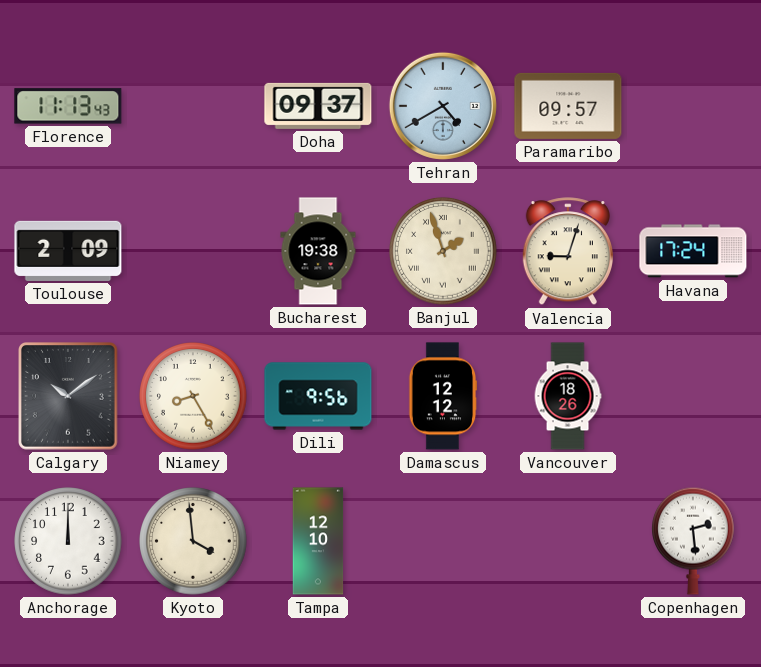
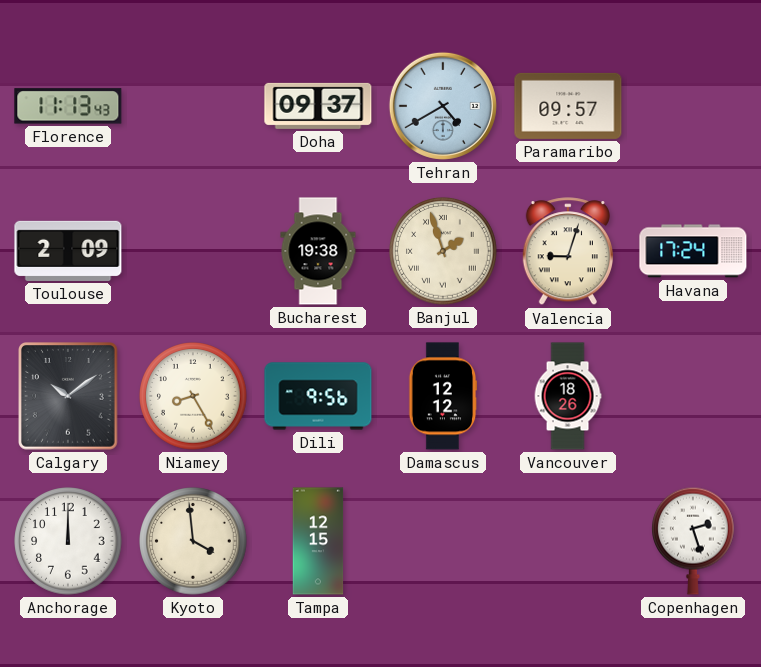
Tampa: 12:10 -> 12:15
Copenhagen: 2:29 -> 2:27
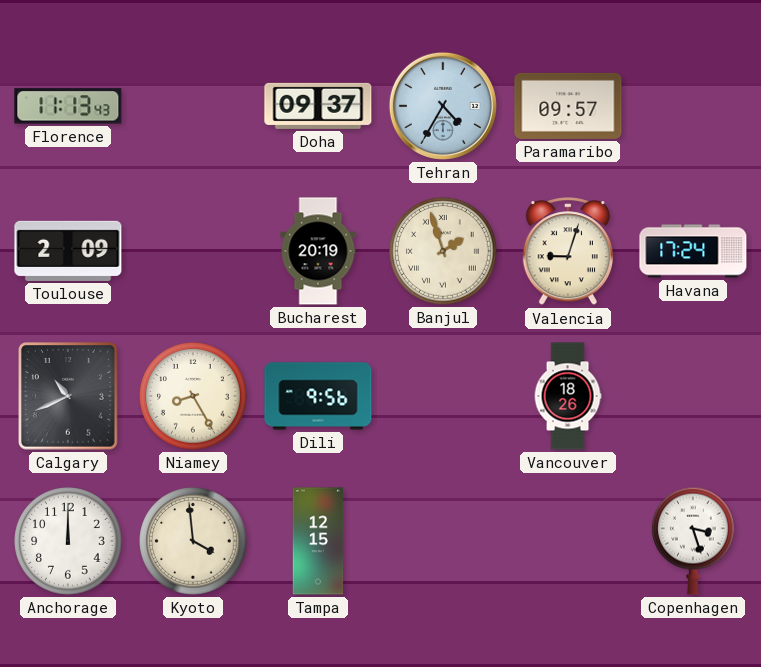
Tehran: 4:40 -> 4:35
Bucharest: 19:38 -> 20:19
Calgary: 10:09 -> 10:41
Damascus: 12:12 -> none
Copenhagen: 2:27 -> 3:27
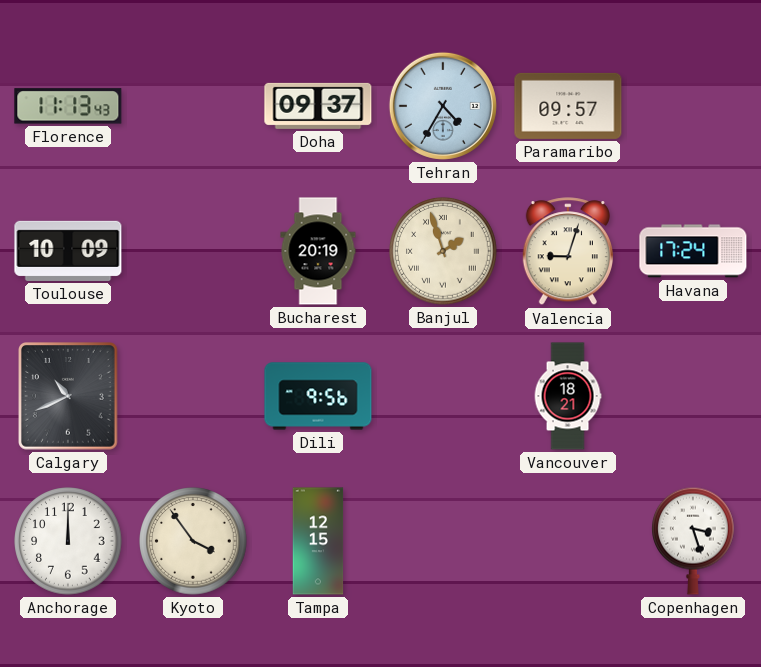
Toulouse: 2:09 -> 10:09
Niamey: 8:25 -> none
Vancouver: 18:26 -> 18:21
Kyoto: 3:59 -> 3:54
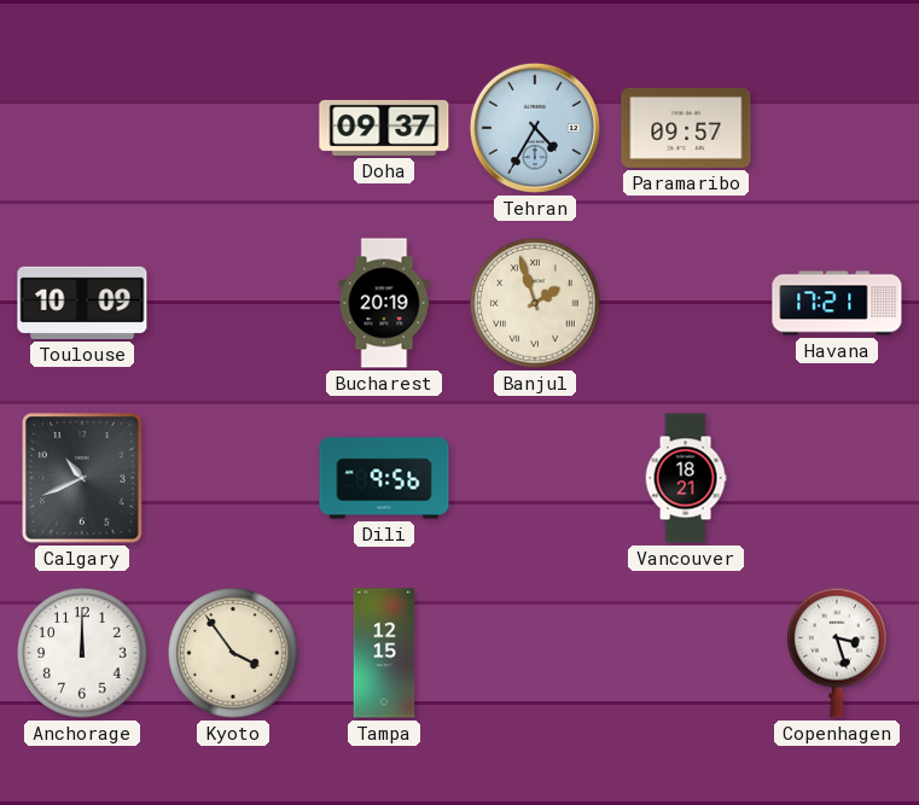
Florence: 11:13 -> none
Valencia: 9:03 -> none
Havana: 17:24 -> 17:21
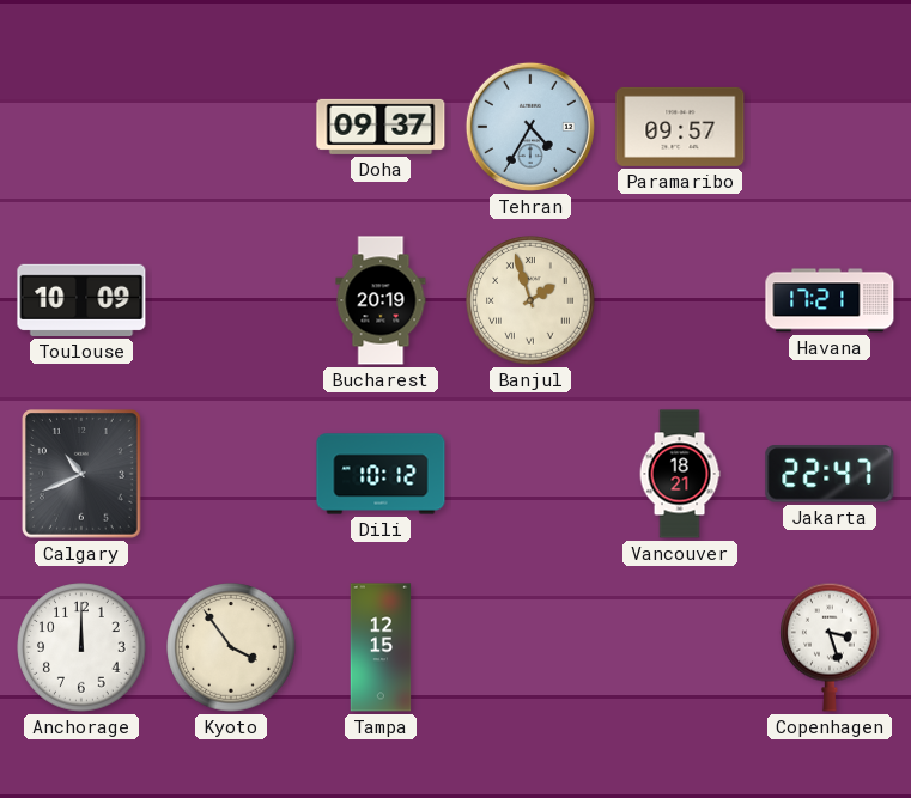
Dili: 9:56 -> 10:12
Jakarta: none -> 22:47
